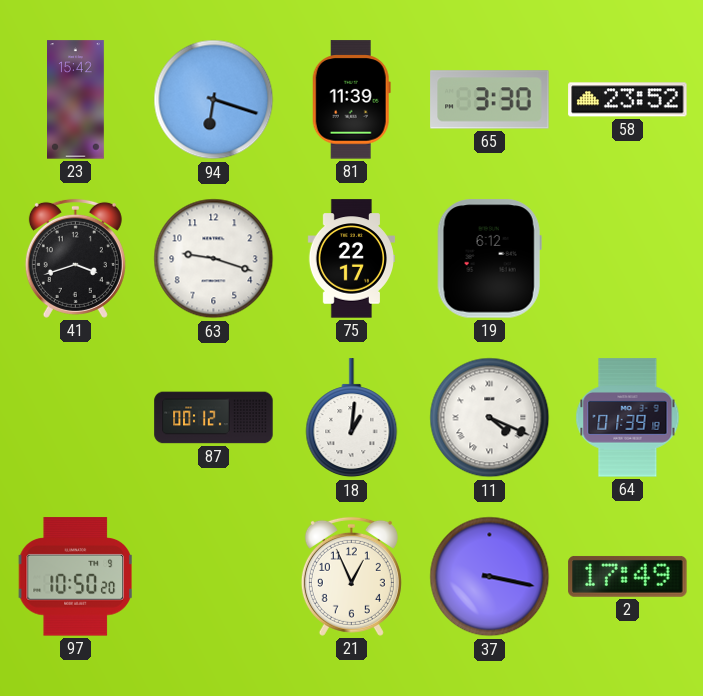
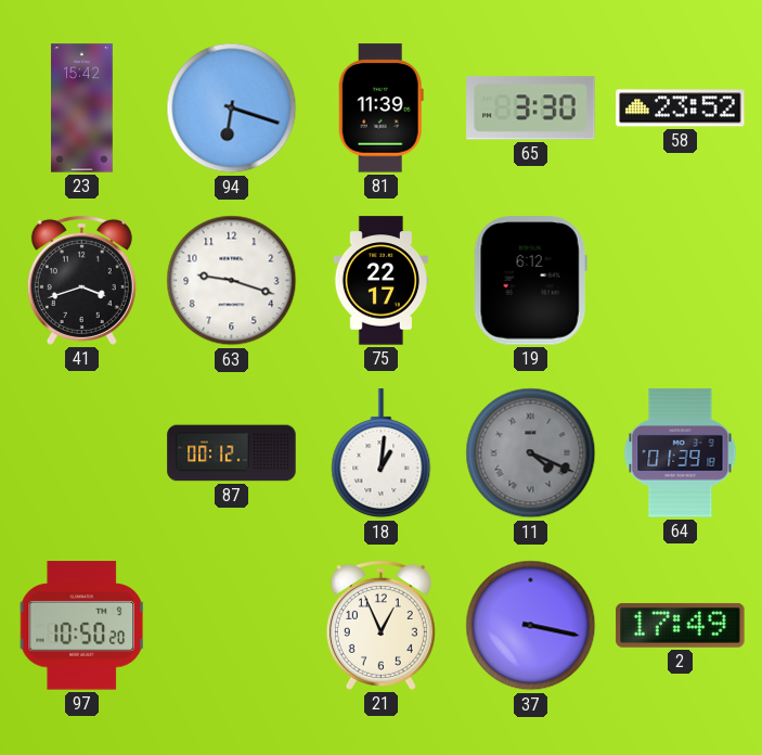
11 dial: white -> grey
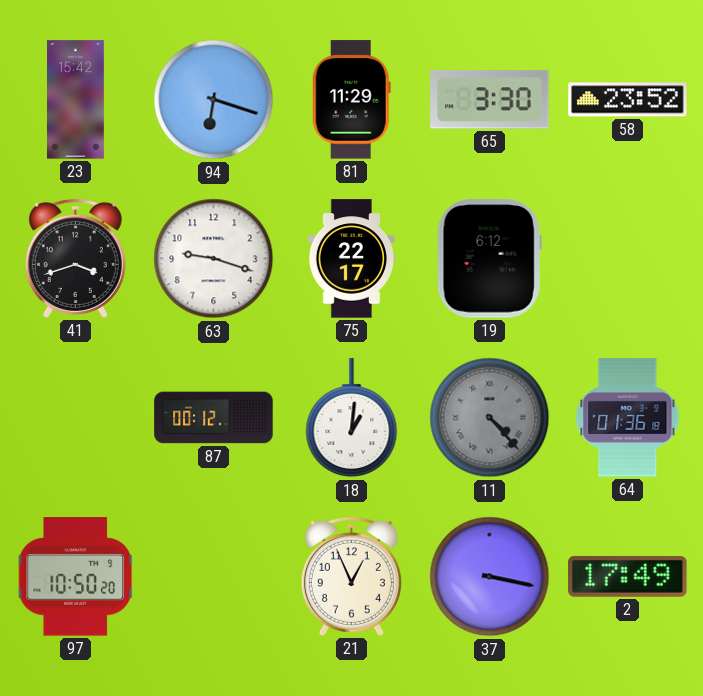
81: 11:39 -> 11:29
11: 4:19 -> 4:23
64: 01:39 -> 01:36
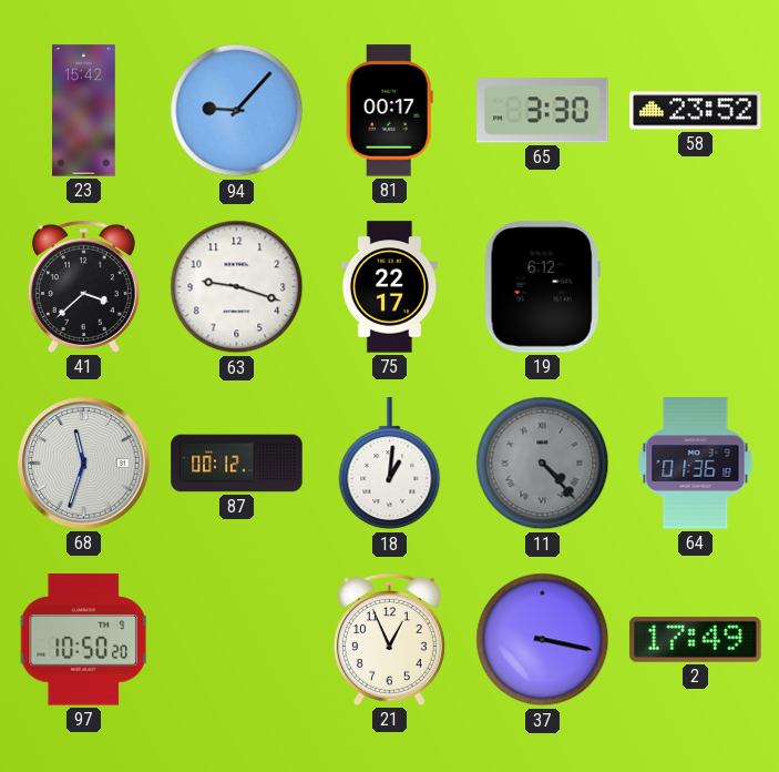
94: 6:18 -> 9:07
81: 11:29 -> 00:17
41: 3:42 -> 3:38
68: none -> 11:33
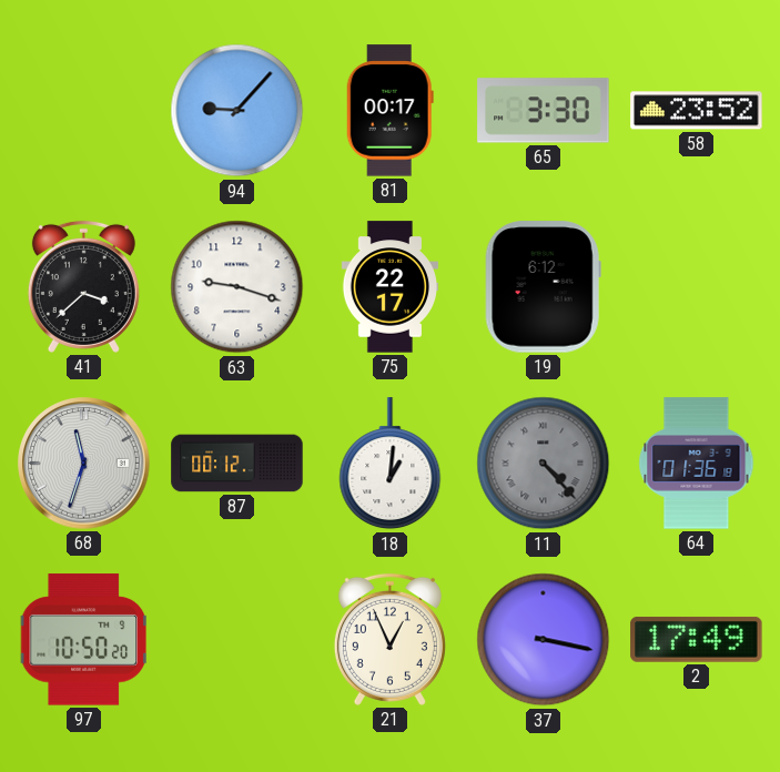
23: 15:42 -> none
